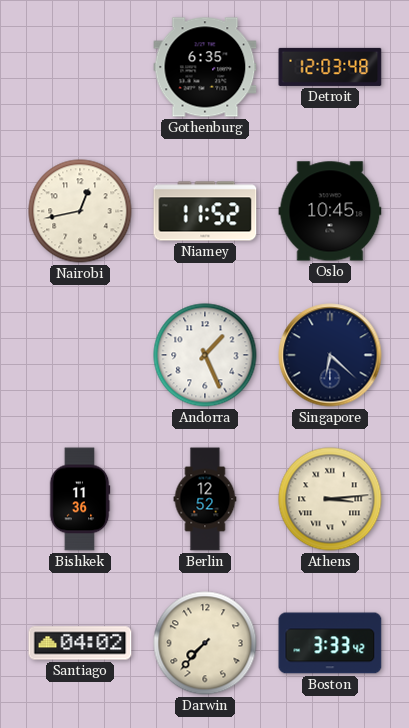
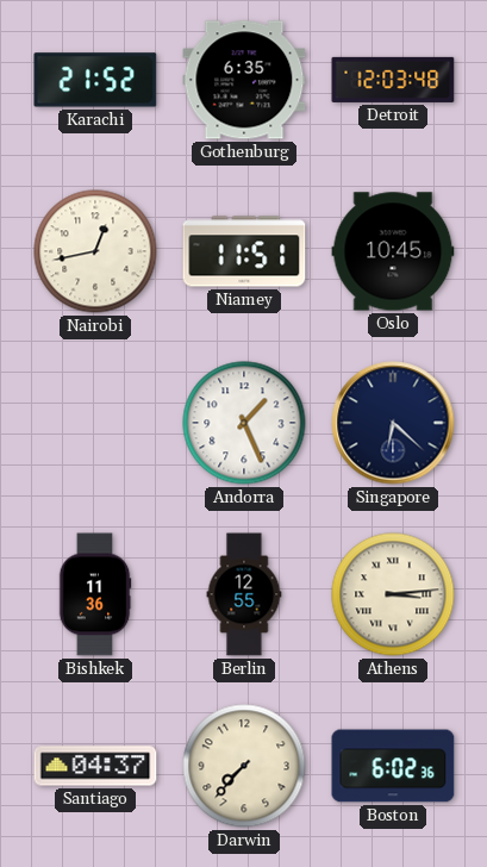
Karachi: none -> 21:52
Niamey: 11:52 -> 11:51
Berlin: 12:52 -> 12:55
Santiago: 04:02 -> 04:37
Boston: 3:33 -> 6:02
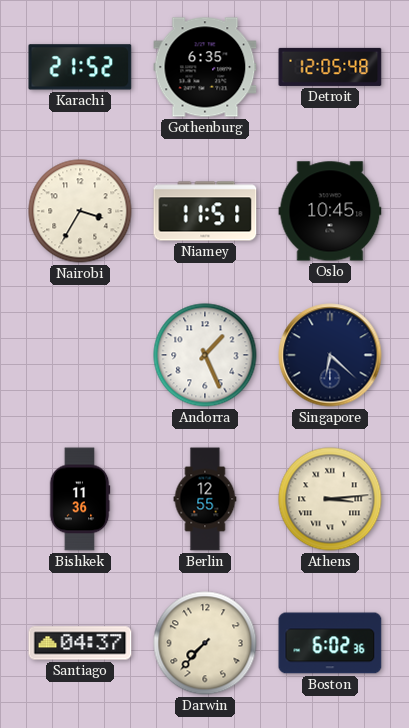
Detroit: 12:03 -> 12:05
Nairobi: 12:43 -> 3:35
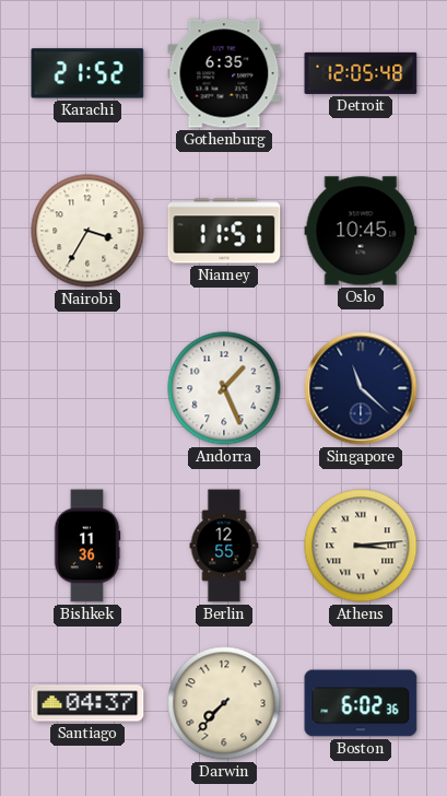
Singapore: 6:22 -> 11:22
